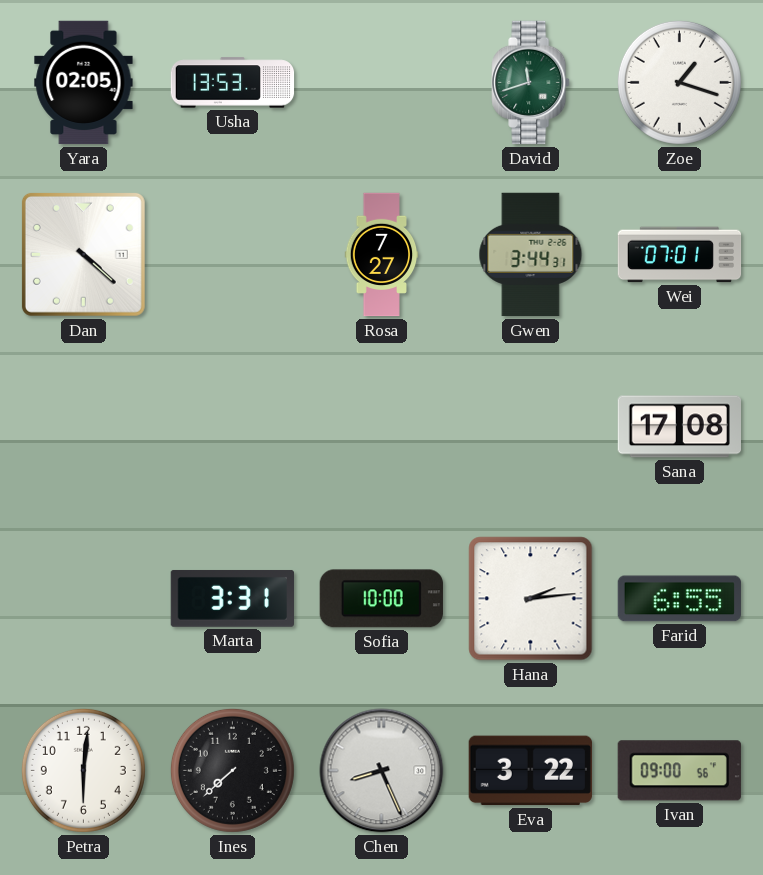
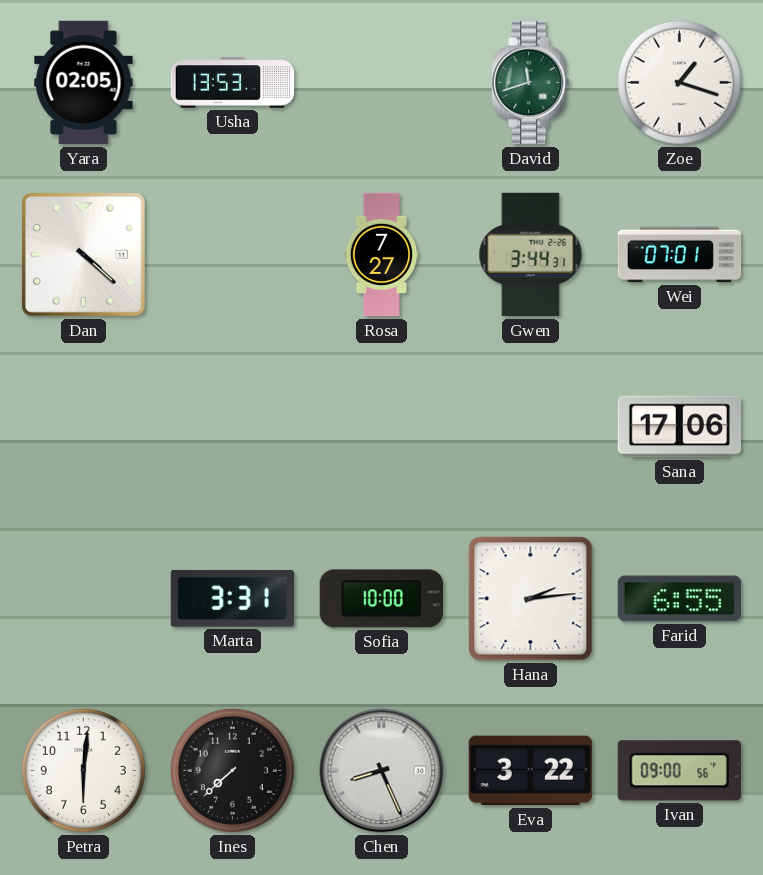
Sana: 17:08 -> 17:06
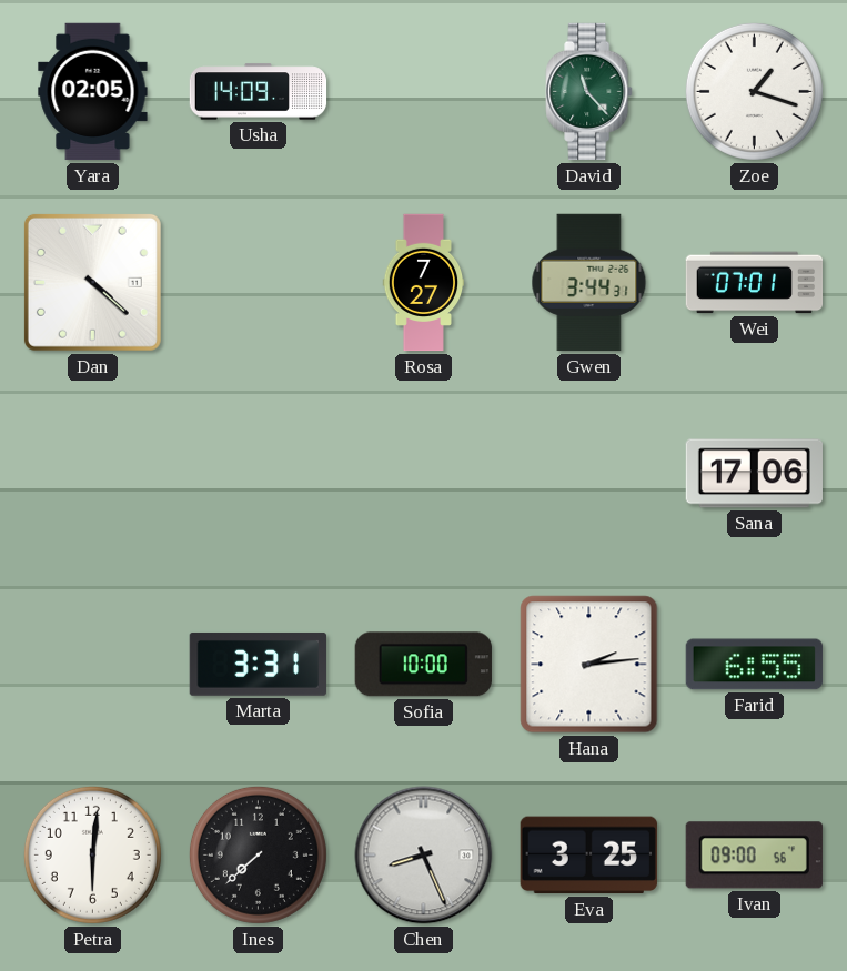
Usha: 13:53 -> 14:09
David: 11:42 -> 11:23
Eva: 3:22 -> 3:25
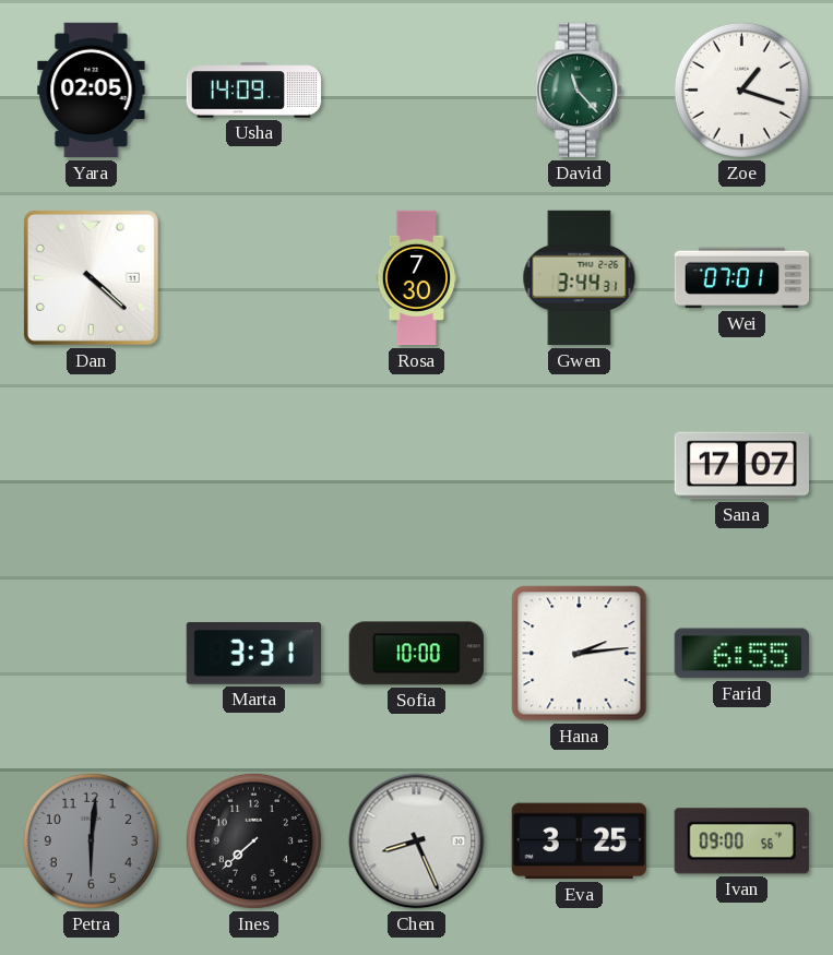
Rosa: 7:27 -> 7:30
Sana: 17:06 -> 17:07
Petra dial: white -> grey
